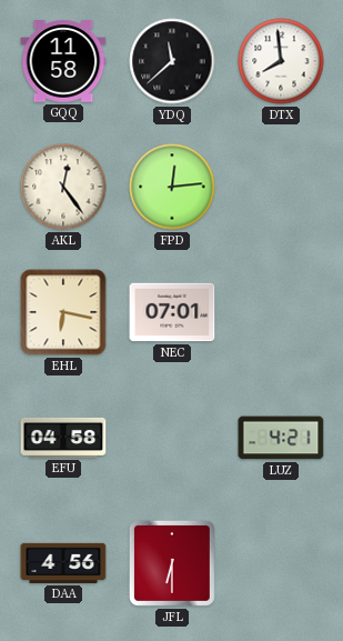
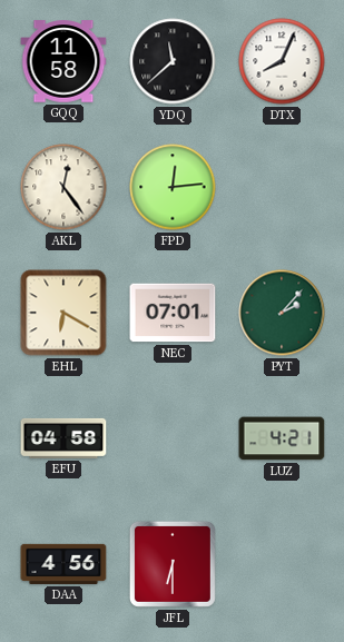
DTX: 7:59 -> 8:04
EHL: 6:17 -> 6:20
PYT: none -> 2:07
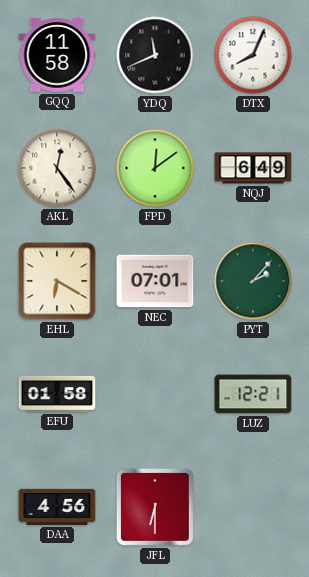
YDQ: 11:38 -> 11:41
FPD: 12:14 -> 12:09
NQJ: none -> 6:49
EFU: 04:58 -> 01:58
LUZ: 4:21 -> 12:21
